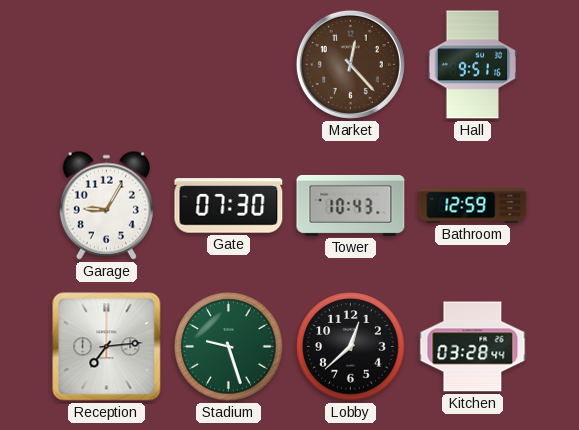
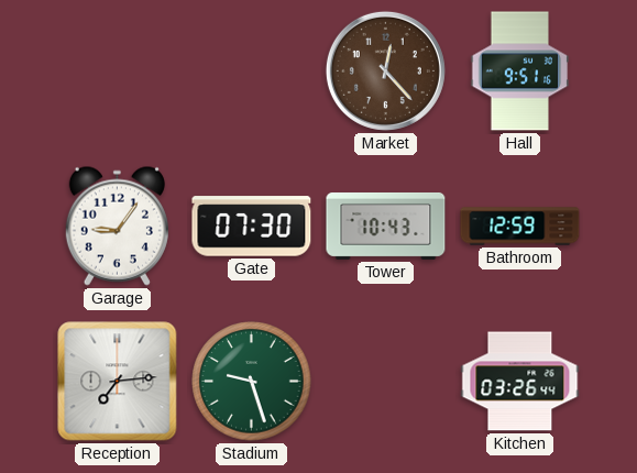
Garage: 9:05 -> 9:06
Lobby: 12:38 -> none
Kitchen: 03:28 -> 03:26
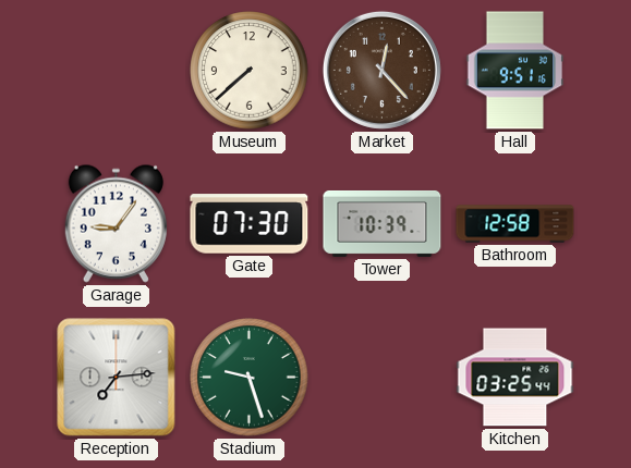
Museum: none -> 7:38
Tower: 10:43 -> 10:39
Bathroom: 12:59 -> 12:58
Kitchen: 03:26 -> 03:25
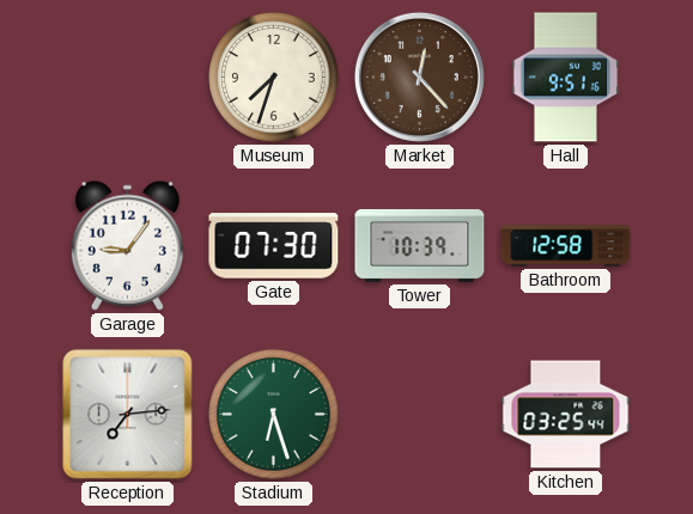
Museum: 7:38 -> 7:33
Stadium: 9:27 -> 6:27
